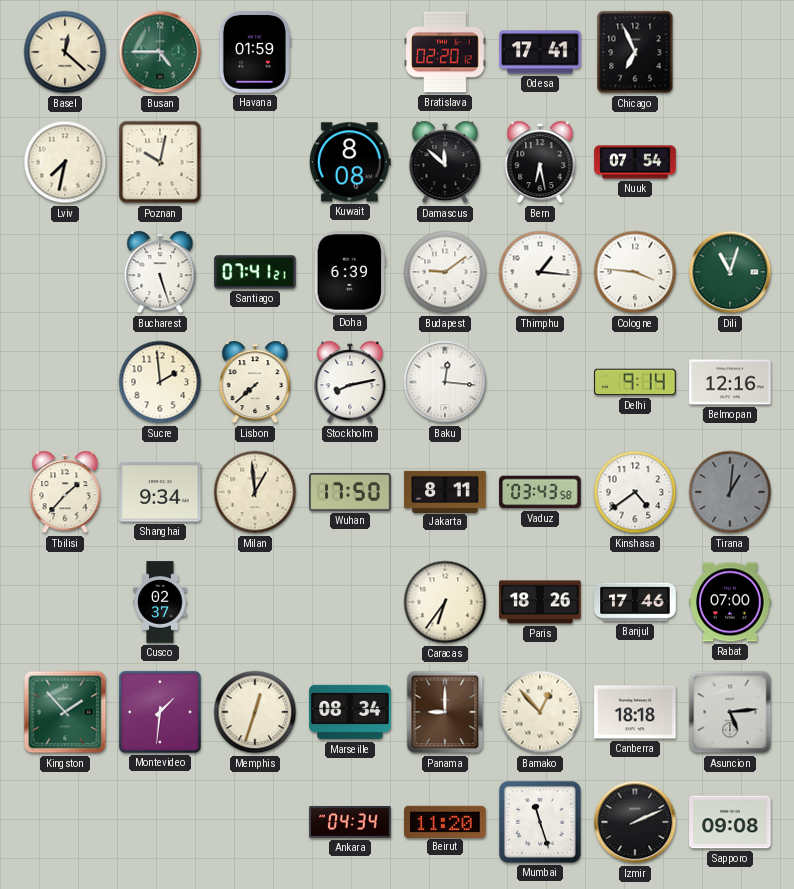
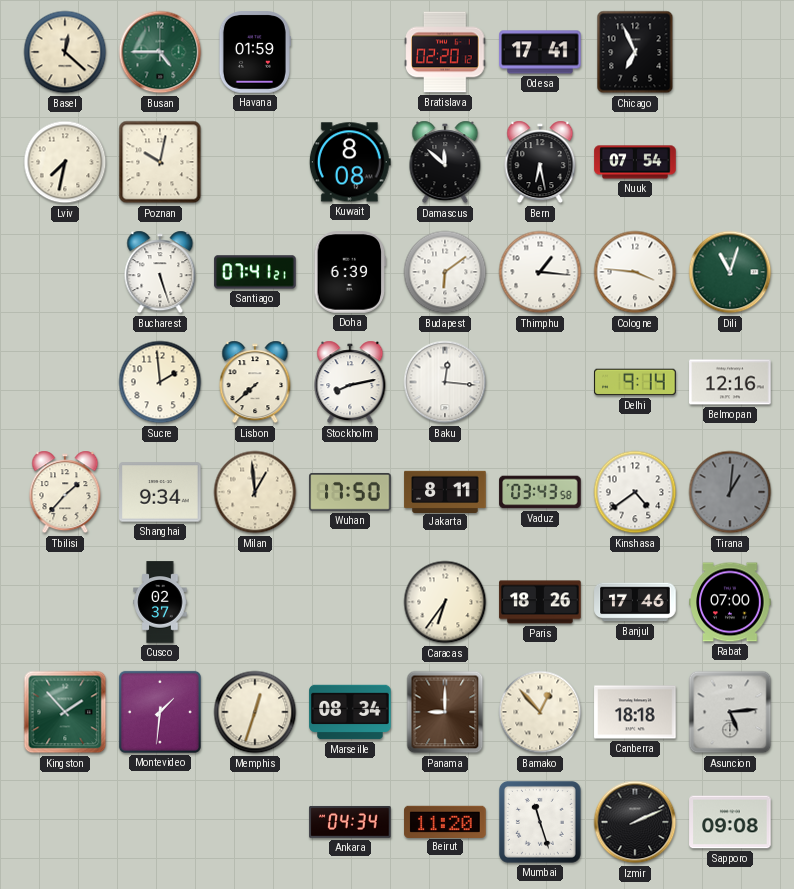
Budapest: 9:09 -> 6:09
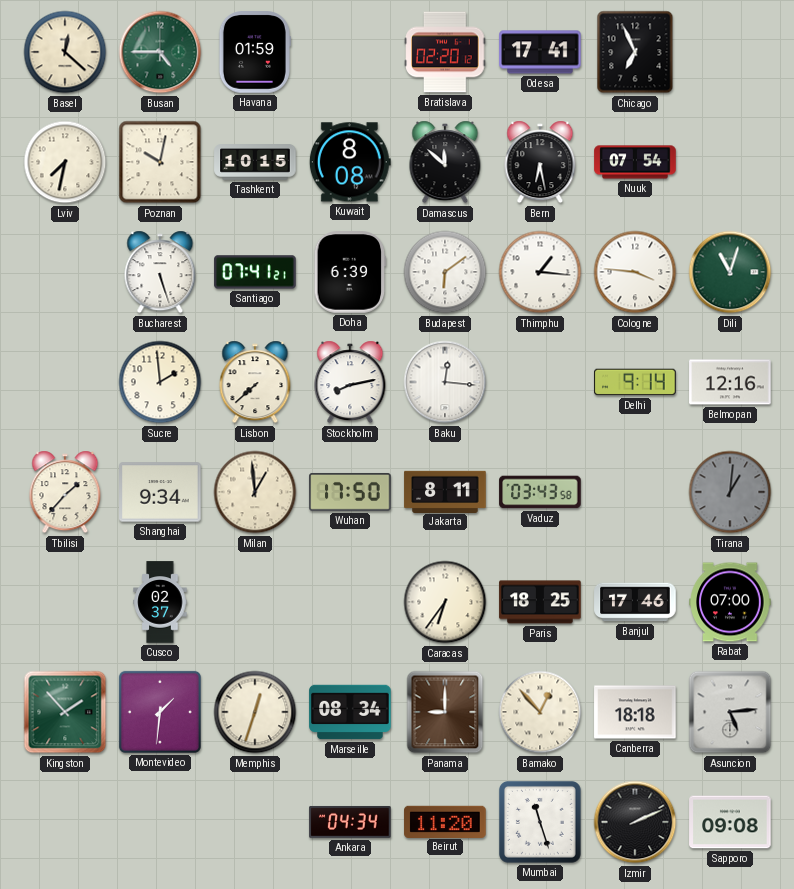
Tashkent: none -> 10:15
Kinshasa: 4:39 -> none
Paris: 18:26 -> 18:25
